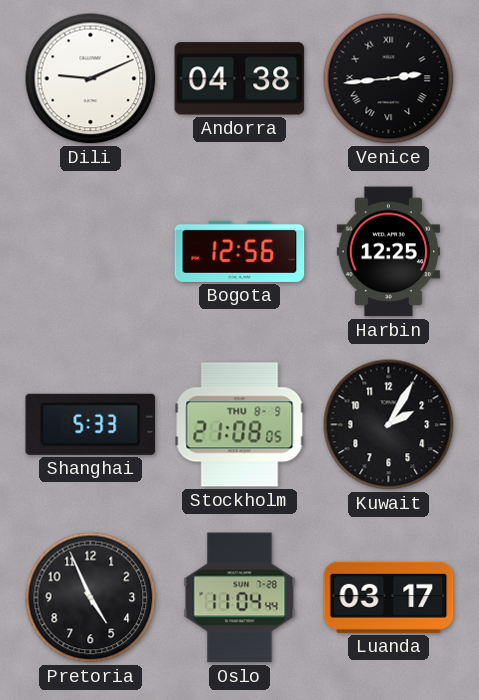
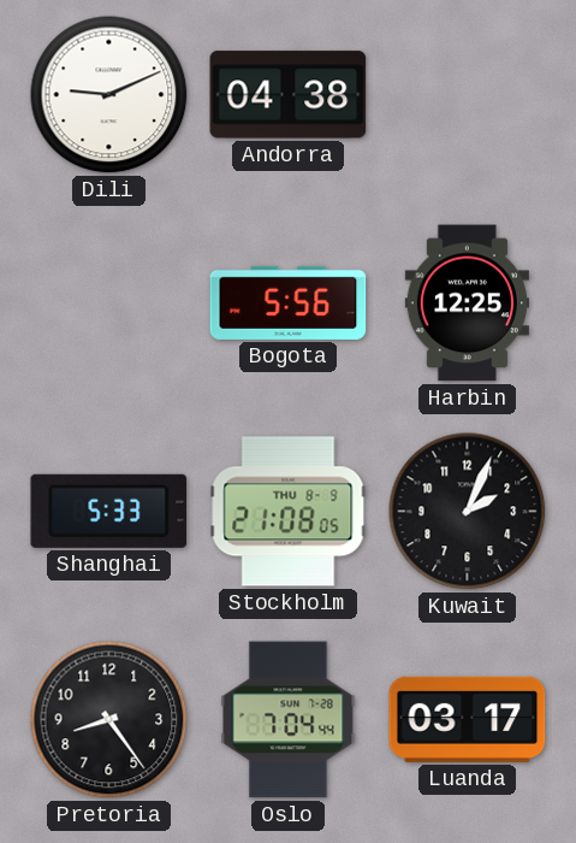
Venice: 2:44 -> none
Bogota: 12:56 -> 5:56
Kuwait: 2:05 -> 2:04
Pretoria: 4:56 -> 8:24
Oslo: 11:04 -> 7:04
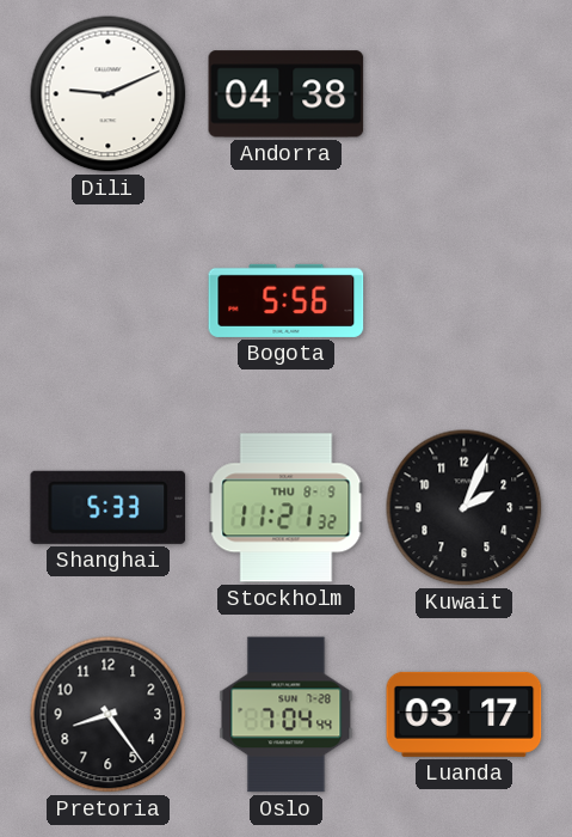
Harbin: 12:25 -> none
Stockholm: 21:08 -> 11:21
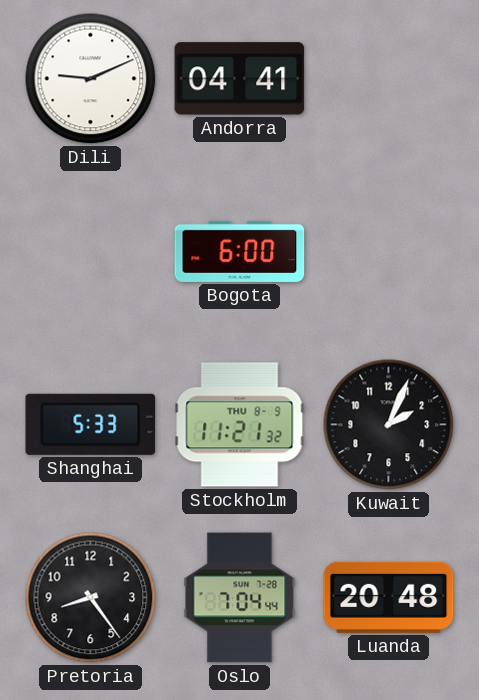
Andorra: 04:38 -> 04:41
Bogota: 5:56 -> 6:00
Luanda: 03:17 -> 20:48
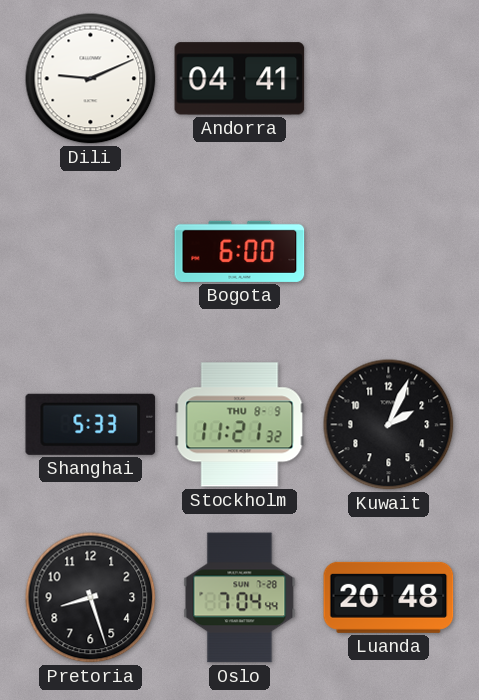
Pretoria: 8:24 -> 8:27
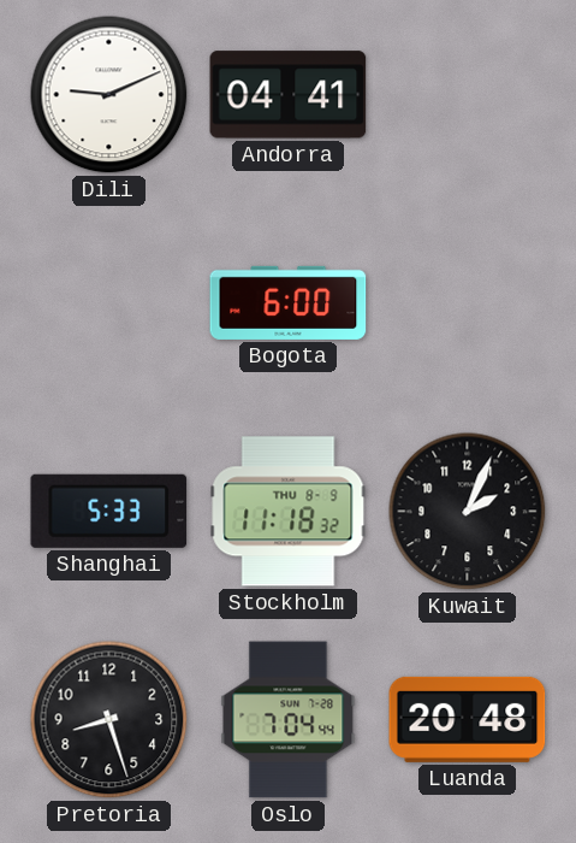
Stockholm: 11:21 -> 11:18
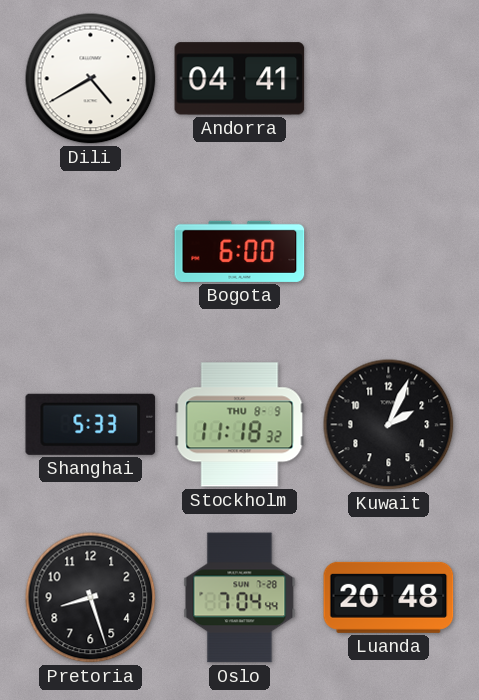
Dili: 9:11 -> 4:40
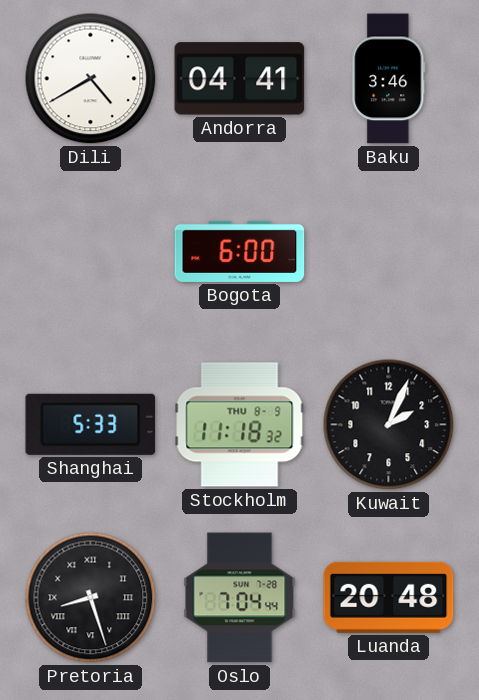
Baku: none -> 3:46
Pretoria numerals: Arabic -> Roman
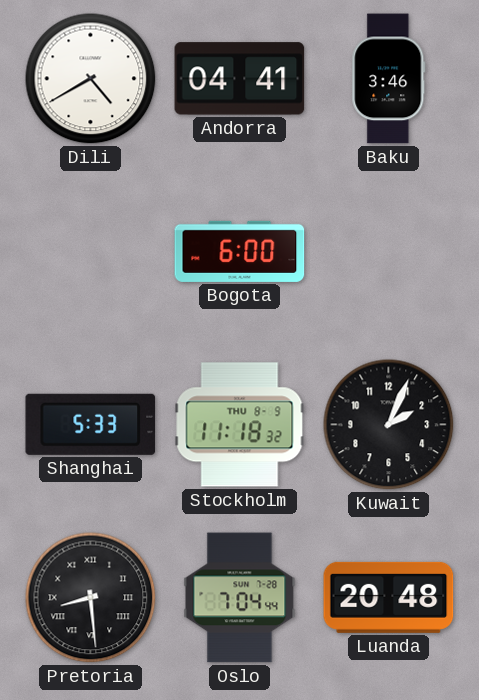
Pretoria: 8:27 -> 8:29
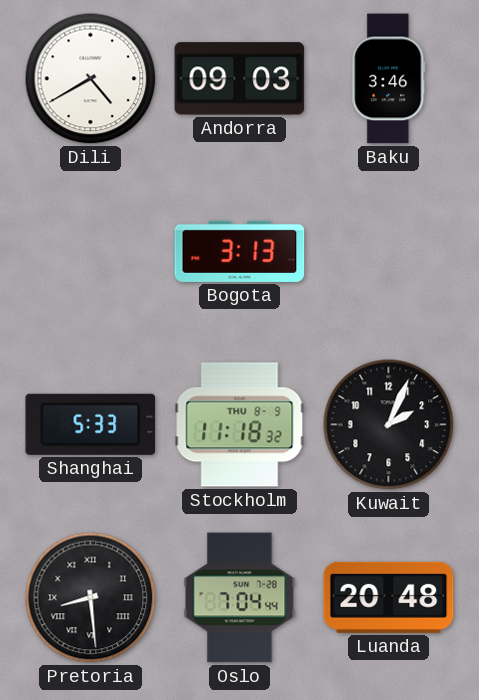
Andorra: 04:41 -> 09:03
Bogota: 6:00 -> 3:13
